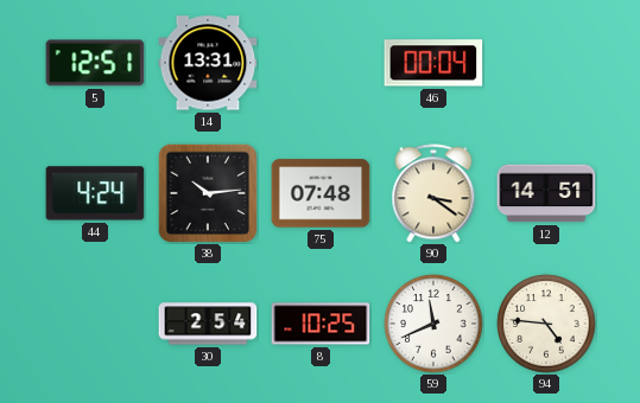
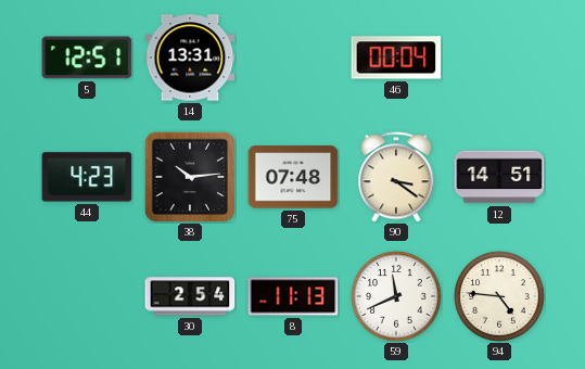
44: 4:24 -> 4:23
8: 10:25 -> 11:13
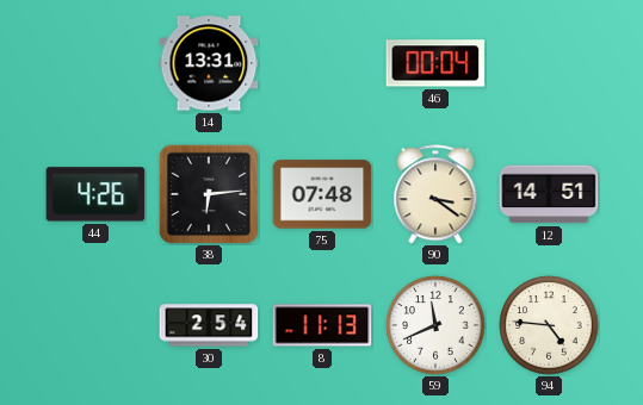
5: 12:51 -> none
44: 4:23 -> 4:26
38: 10:14 -> 6:14
